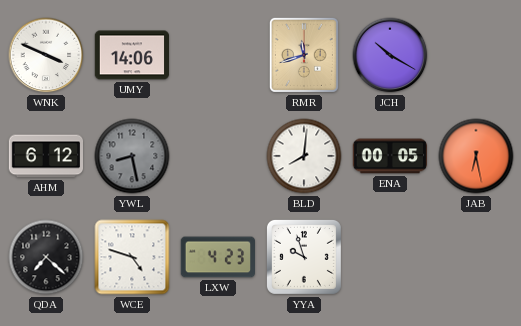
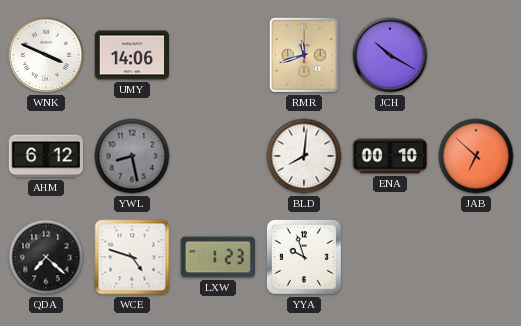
ENA: 00:05 -> 00:10
JAB: 6:28 -> 6:52
LXW: 4:23 -> 1:23
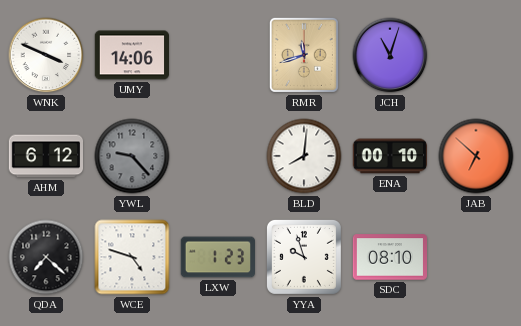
JCH: 10:20 -> 11:03
YWL: 8:28 -> 9:23
SDC: none -> 08:10
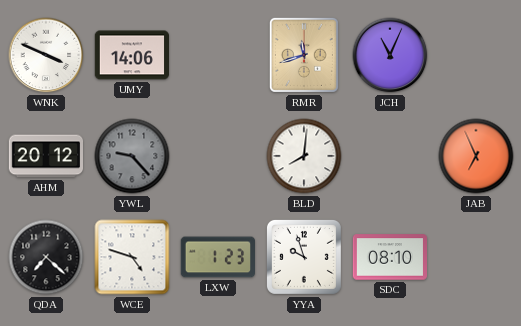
JCH: 11:03 -> 11:04
AHM: 6:12 -> 20:12
ENA: 00:10 -> none
JAB: 6:52 -> 6:56
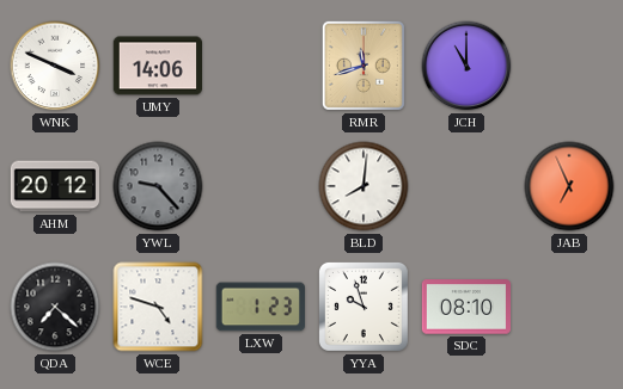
JCH: 11:04 -> 11:00
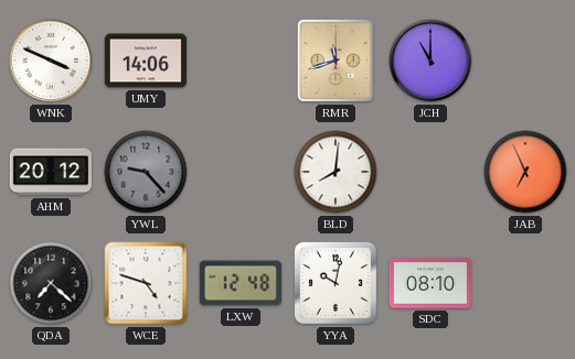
LXW: 1:23 -> 12:48
YYA: 9:57 -> 10:02
